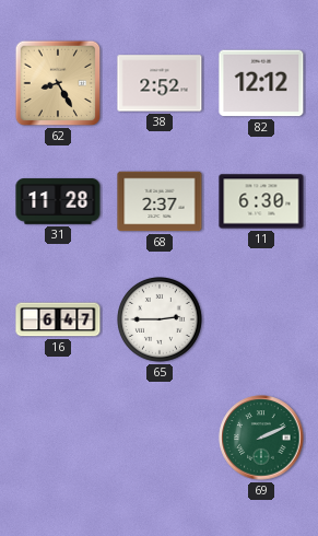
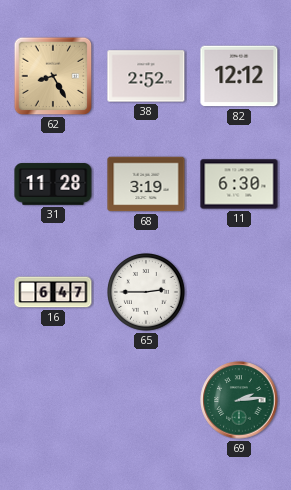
68: 2:37 -> 3:19
69: 2:11 -> 2:14
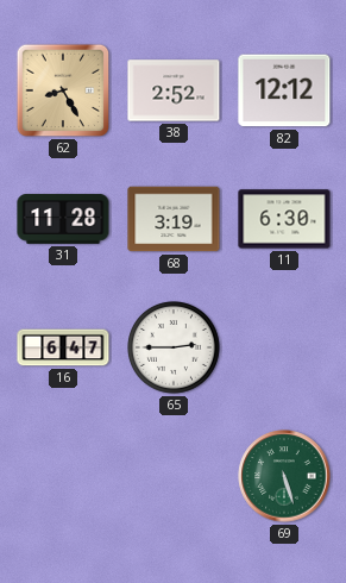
69: 2:14 -> 5:27
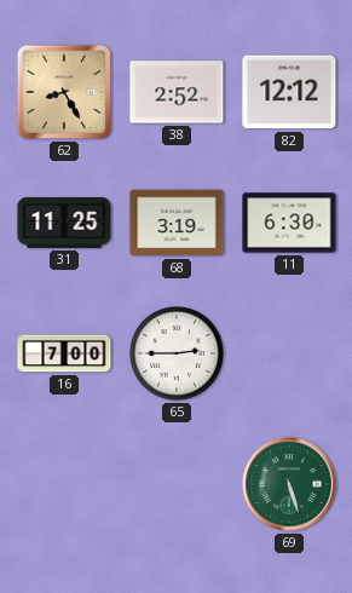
31: 11:28 -> 11:25
16: 6:47 -> 7:00
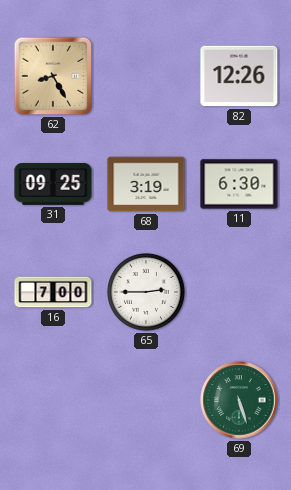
38: 2:52 -> none
82: 12:12 -> 12:26
31: 11:25 -> 09:25
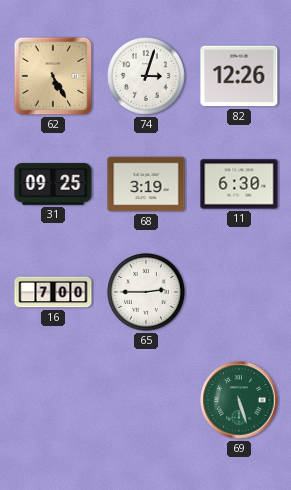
62: 8:25 -> 5:25
74: none -> 3:03
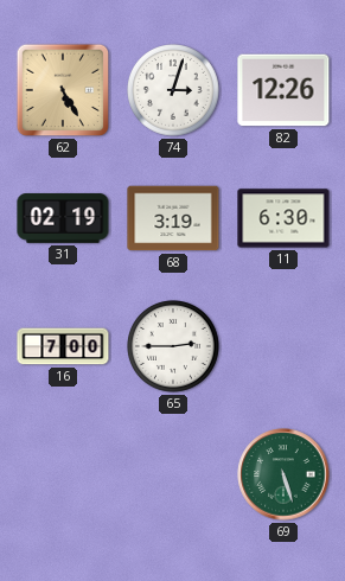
31: 09:25 -> 02:19
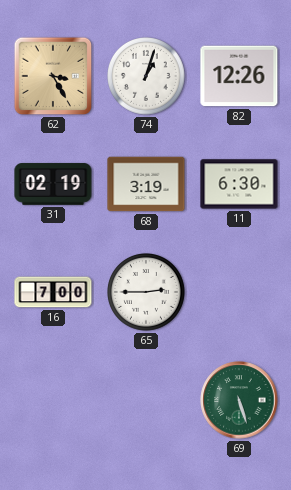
62: 5:25 -> 3:25
74: 3:03 -> 1:03
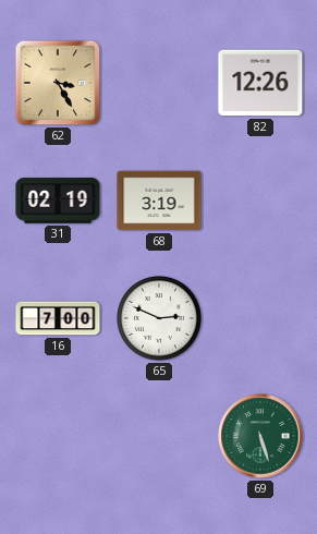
74: 1:03 -> none
11: 6:30 -> none
65: 2:45 -> 2:49
